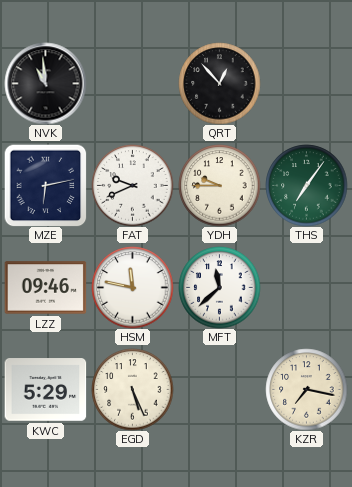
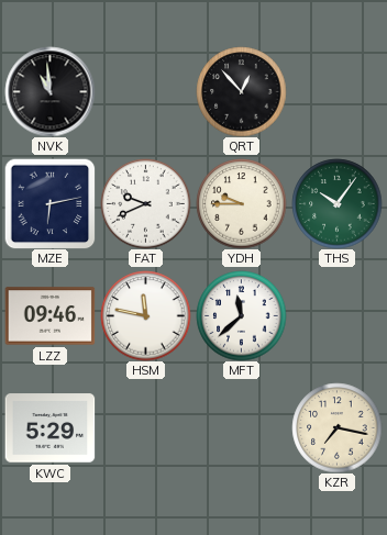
THS: 7:06 -> 10:06
EGD: 5:26 -> none
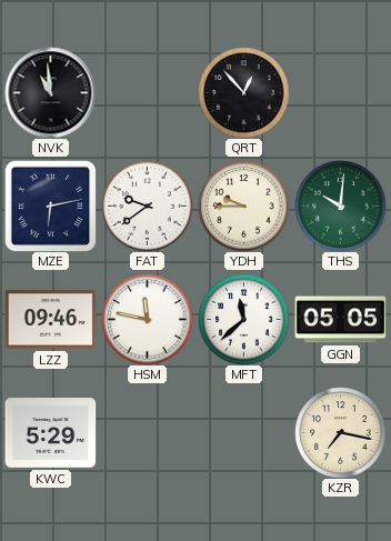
FAT: 9:41 -> 9:39
THS: 10:06 -> 10:01
GGN: none -> 05:05
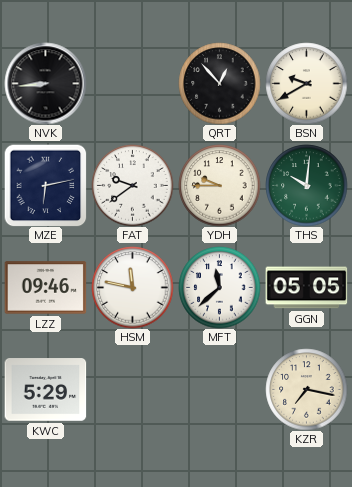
NVK: 10:59 -> 8:44
BSN: none -> 9:40
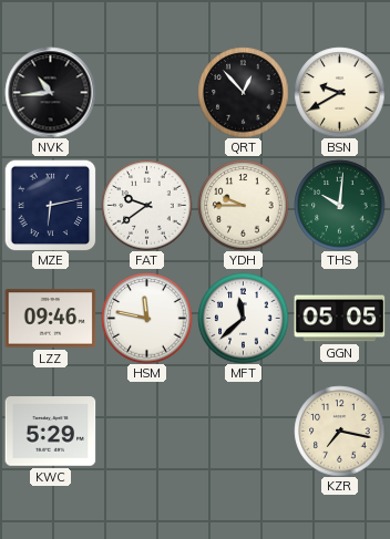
NVK: 8:44 -> 10:44
